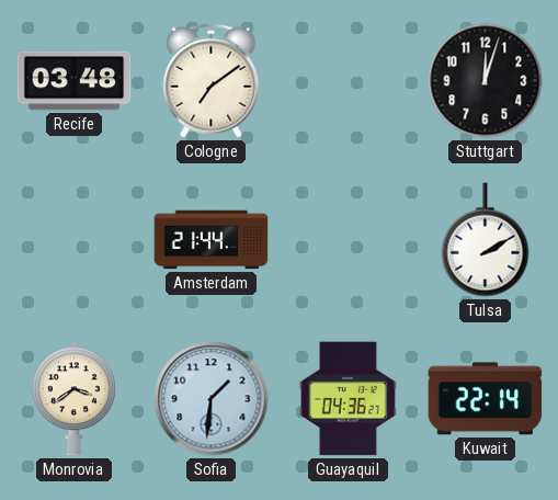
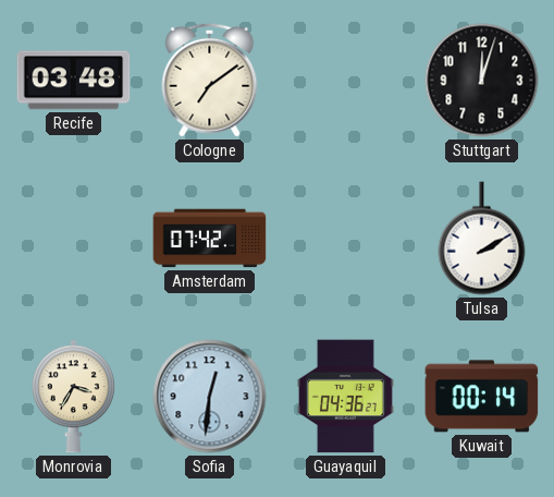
Amsterdam: 21:44 -> 07:42
Monrovia: 3:39 -> 3:35
Sofia: 1:31 -> 12:31
Kuwait: 22:14 -> 00:14
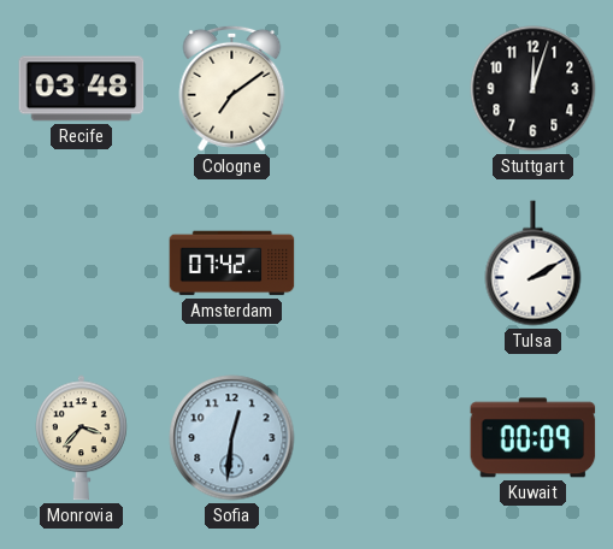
Monrovia: 3:35 -> 3:37
Guayaquil: 04:36 -> none
Kuwait: 00:14 -> 00:09
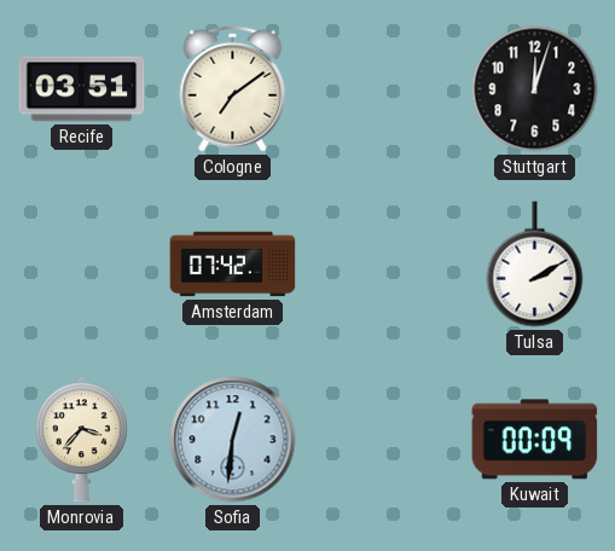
Recife: 03:48 -> 03:51
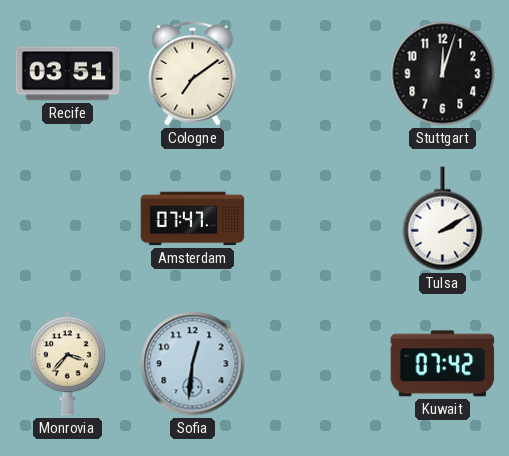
Amsterdam: 07:42 -> 07:47
Kuwait: 00:09 -> 07:42
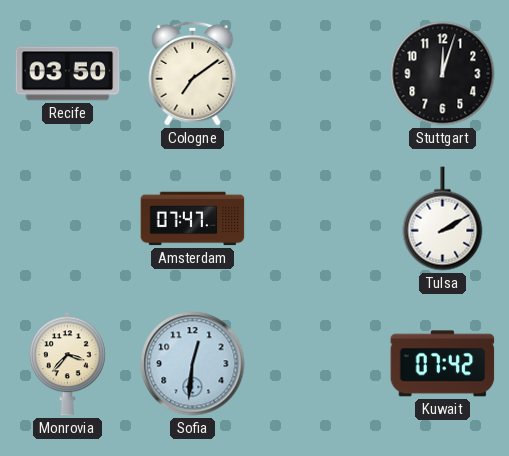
Recife: 03:51 -> 03:50
